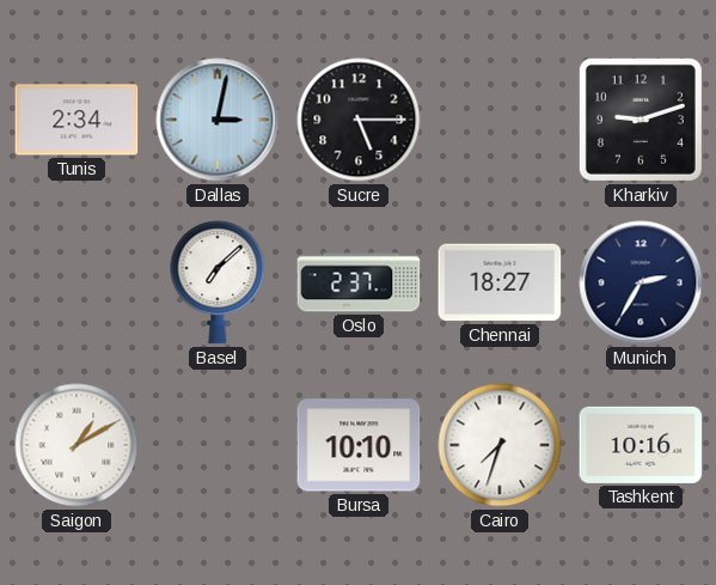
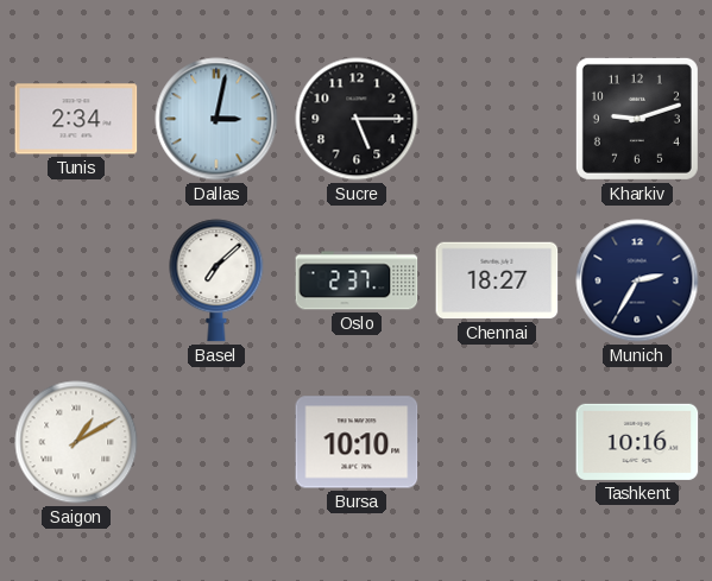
Cairo: 7:33 -> none
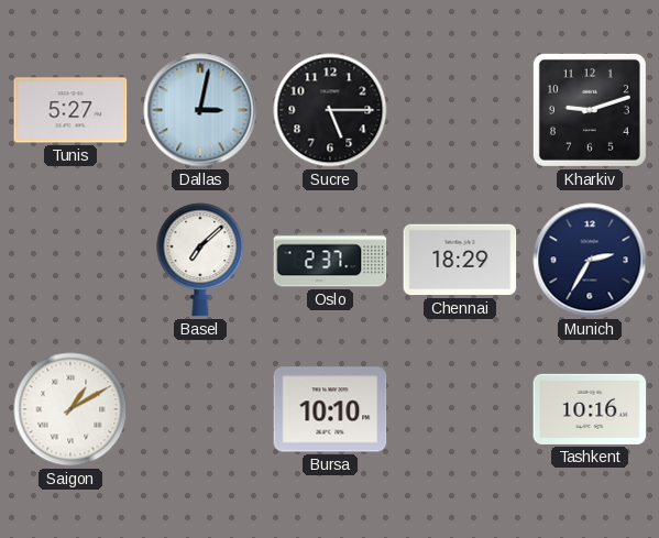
Tunis: 2:34 -> 5:27
Chennai: 18:27 -> 18:29
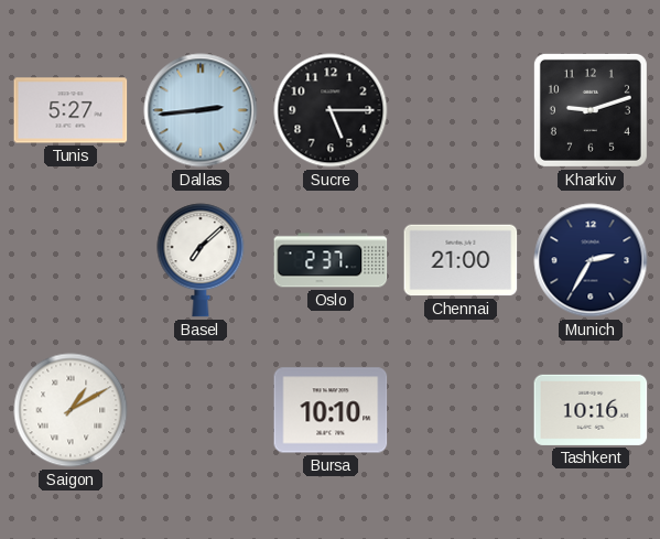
Dallas: 3:02 -> 2:44
Chennai: 18:29 -> 21:00
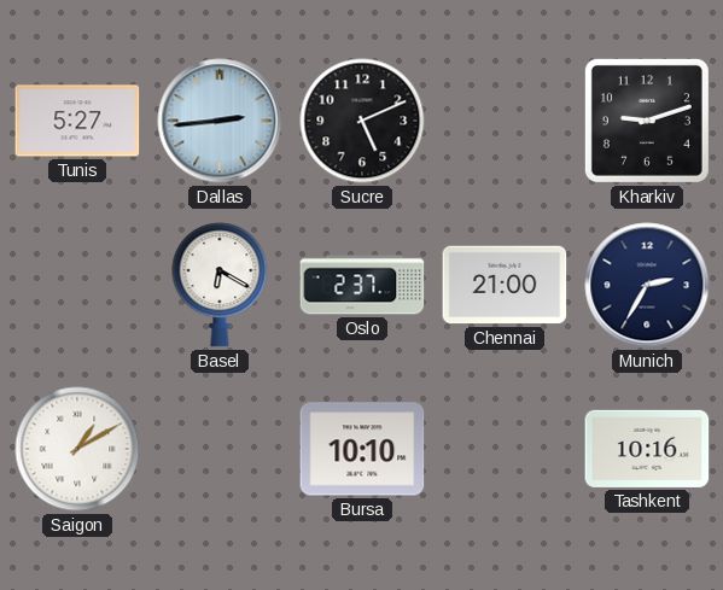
Sucre: 5:15 -> 5:11
Basel: 7:08 -> 6:20
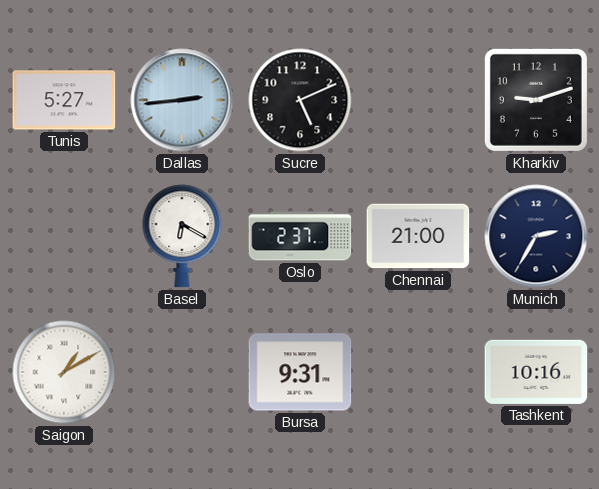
Bursa: 10:10 -> 9:31
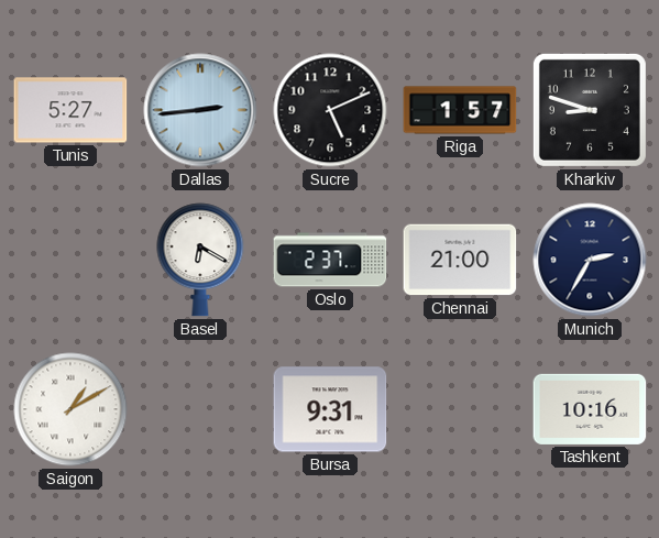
Riga: none -> 1:57
Kharkiv: 9:12 -> 8:48
